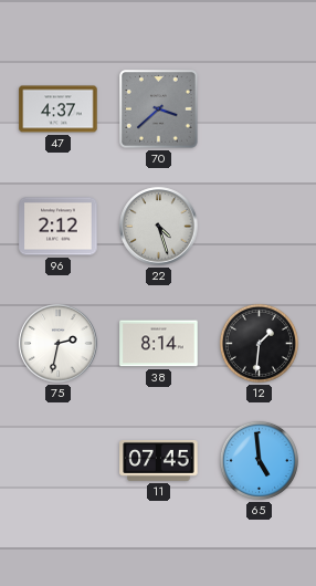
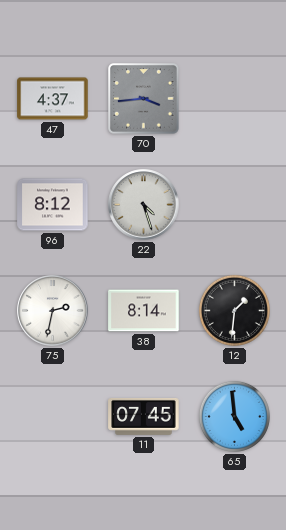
70: 3:38 -> 3:44
96: 2:12 -> 8:12
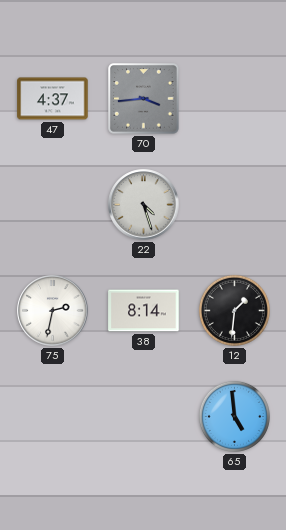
96: 8:12 -> none
11: 07:45 -> none
